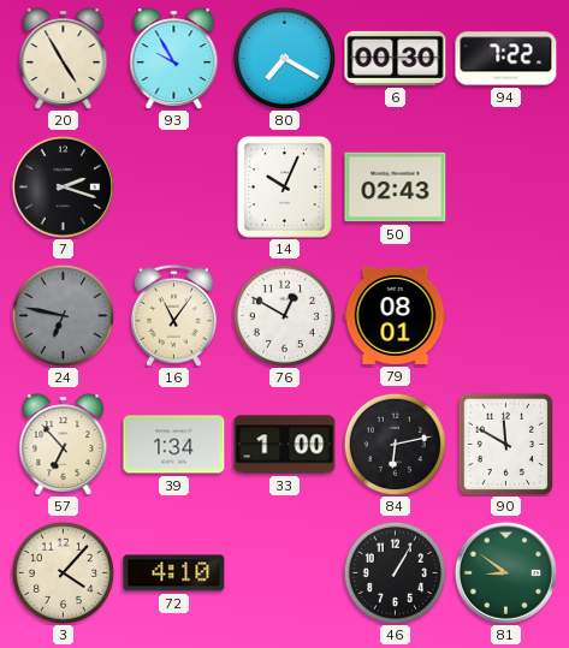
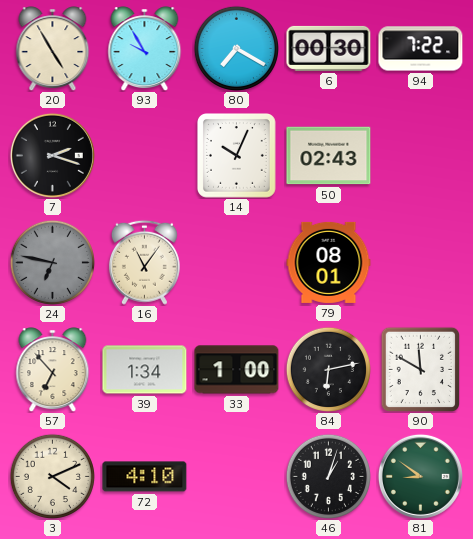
76: 12:50 -> none
3: 4:07 -> 4:11
46: 1:05 -> 1:03
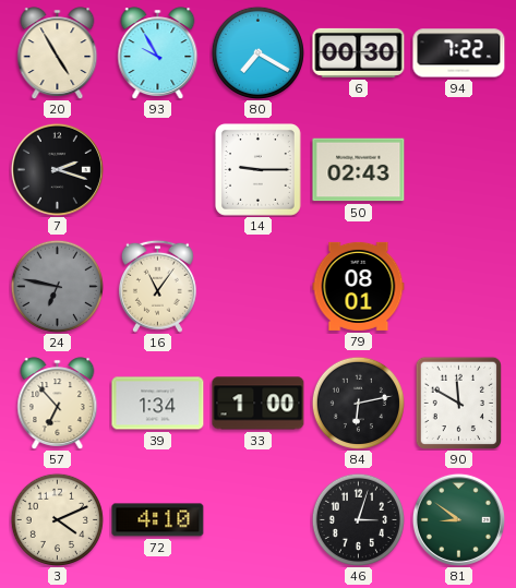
14: 10:04 -> 9:15
46: 1:03 -> 3:03
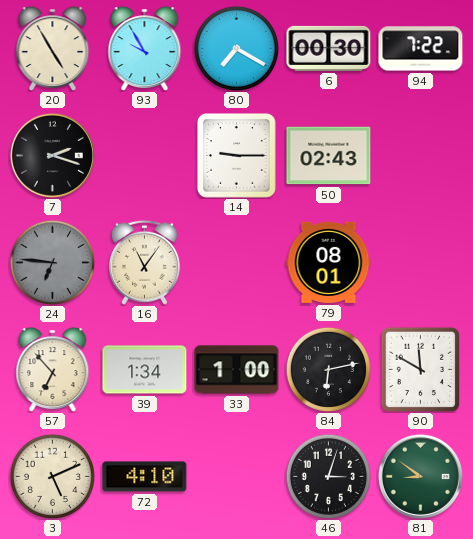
24: 6:47 -> 6:46
3: 4:11 -> 5:11
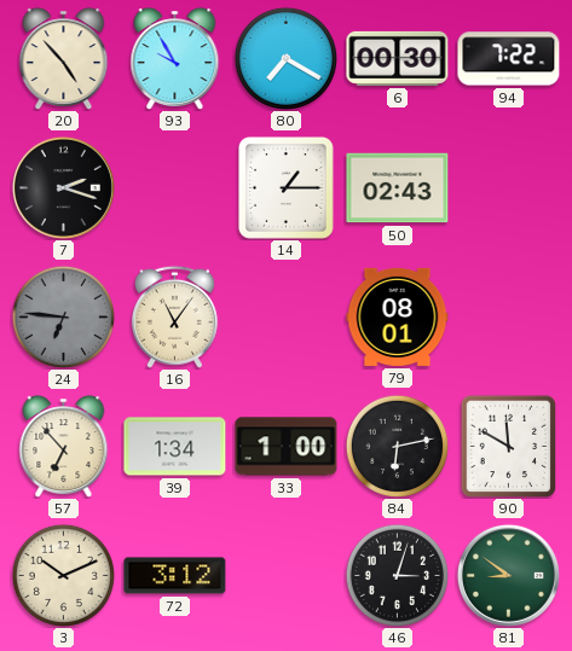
20: 4:55 -> 4:53
14: 9:15 -> 1:15
3: 5:11 -> 10:11
72: 4:10 -> 3:12
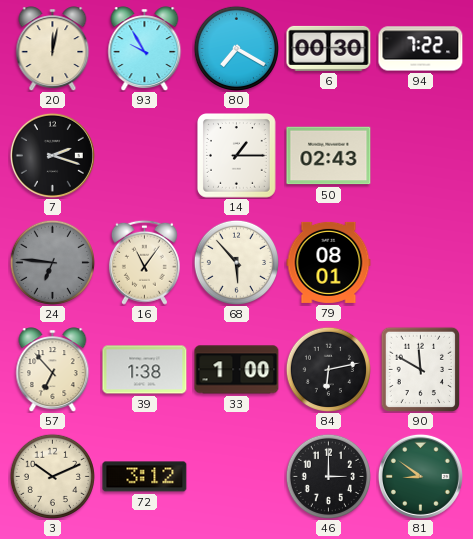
20: 4:53 -> 12:02
68: none -> 5:53
39: 1:34 -> 1:38
46: 3:03 -> 3:00
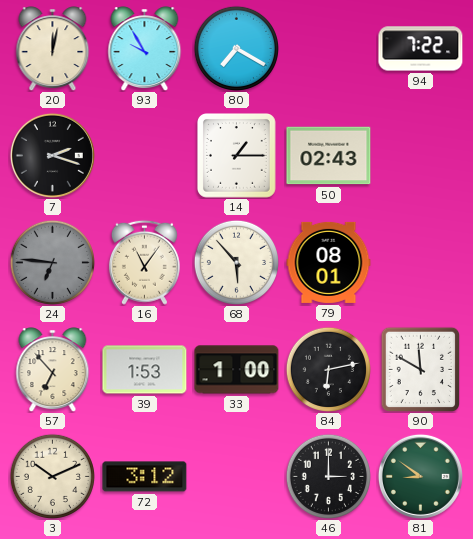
6: 00:30 -> none
39: 1:38 -> 1:53
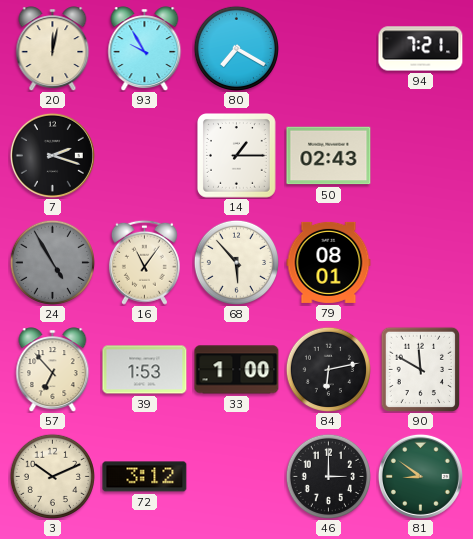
94: 7:22 -> 7:21
24: 6:46 -> 4:55
